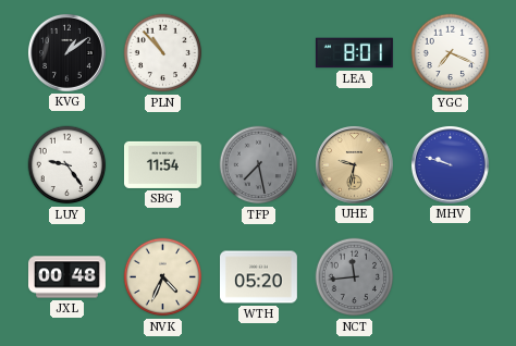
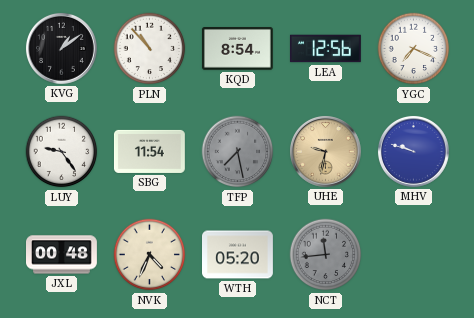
KQD: none -> 8:54
LEA: 8:01 -> 12:56
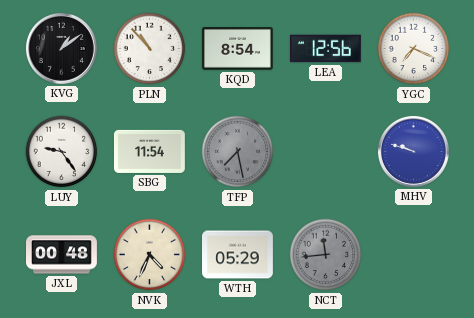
UHE: 9:32 -> none
WTH: 05:20 -> 05:29
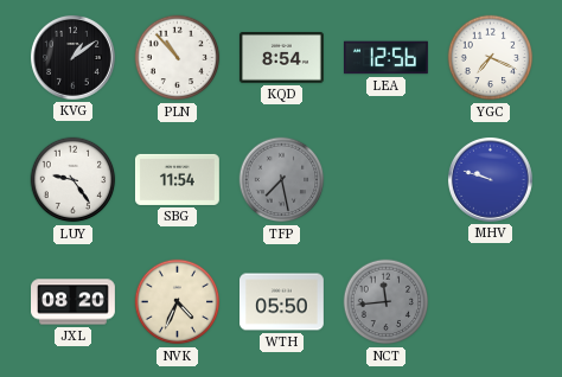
JXL: 00:48 -> 08:20
WTH: 05:29 -> 05:50
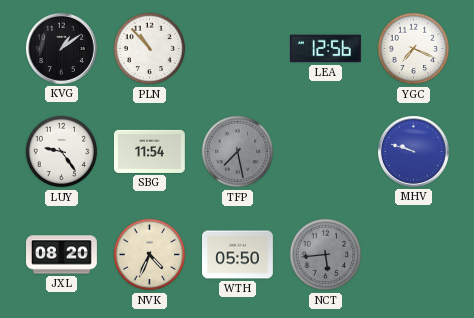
KQD: 8:54 -> none
NCT: 11:44 -> 5:44
